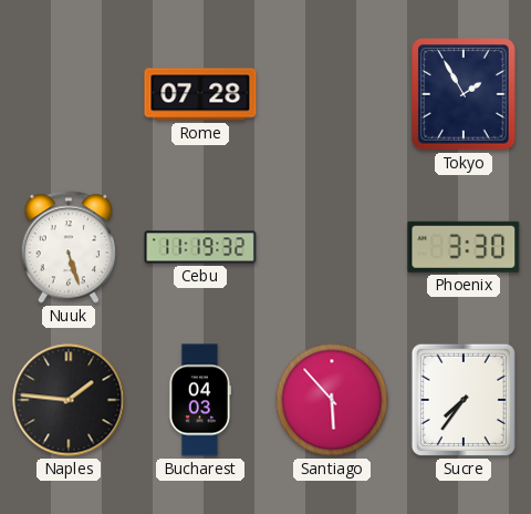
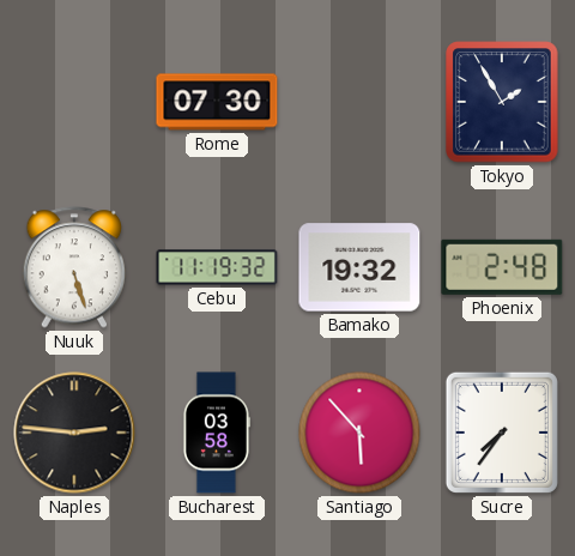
Rome: 07:28 -> 07:30
Bamako: none -> 19:32
Phoenix: 3:30 -> 2:48
Naples: 1:46 -> 2:46
Bucharest: 04:03 -> 03:58
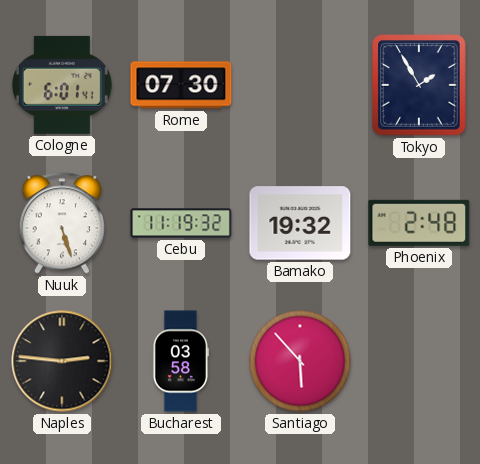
Cologne: none -> 6:01
Sucre: 7:36 -> none
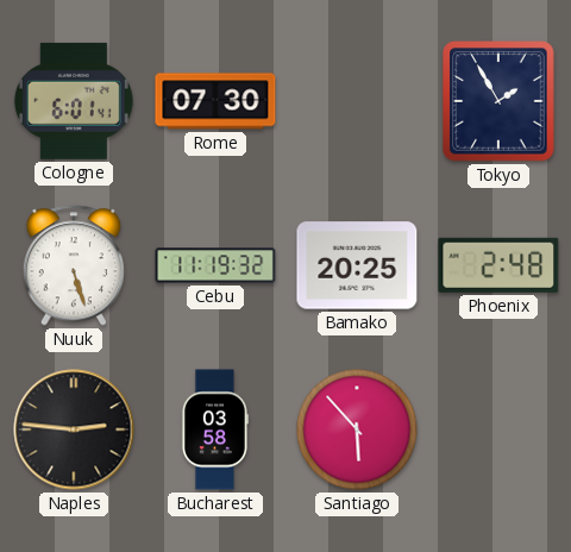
Bamako: 19:32 -> 20:25
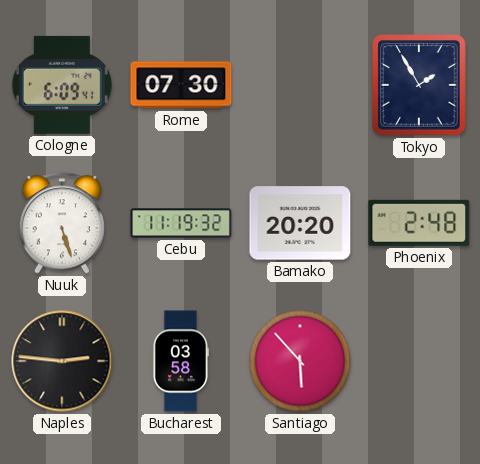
Cologne: 6:01 -> 6:09
Bamako: 20:25 -> 20:20
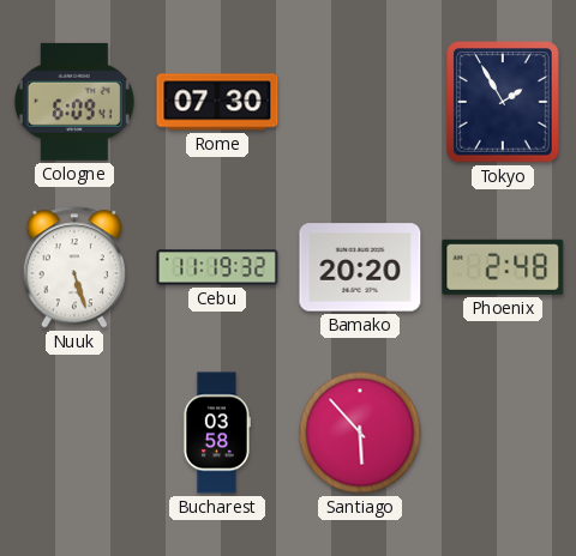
Naples: 2:46 -> none
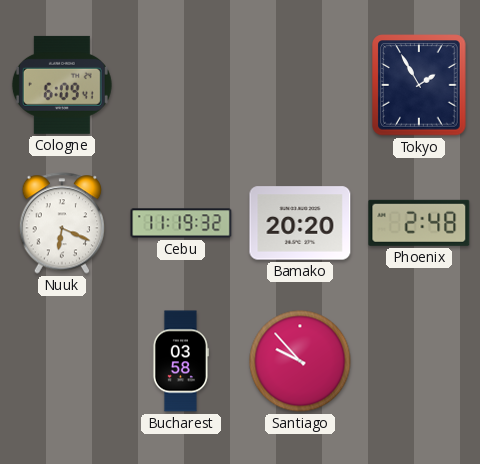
Rome: 07:30 -> none
Nuuk: 5:27 -> 6:19
Santiago: 5:53 -> 9:53
